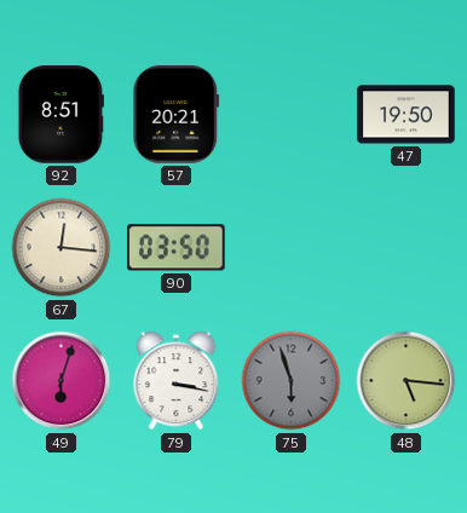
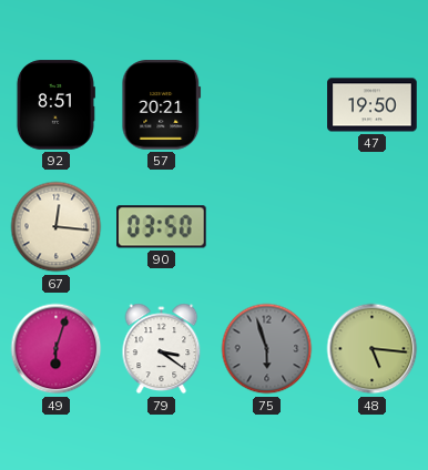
79: 3:17 -> 3:21
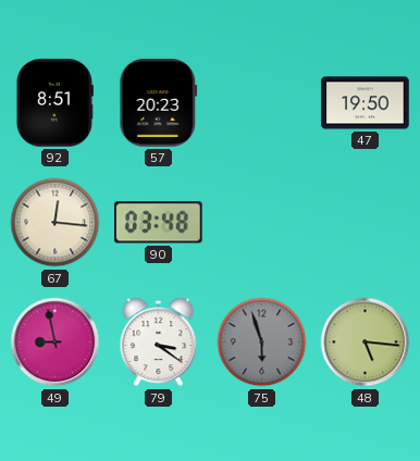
57: 20:21 -> 20:23
90: 03:50 -> 03:48
49: 6:03 -> 8:58
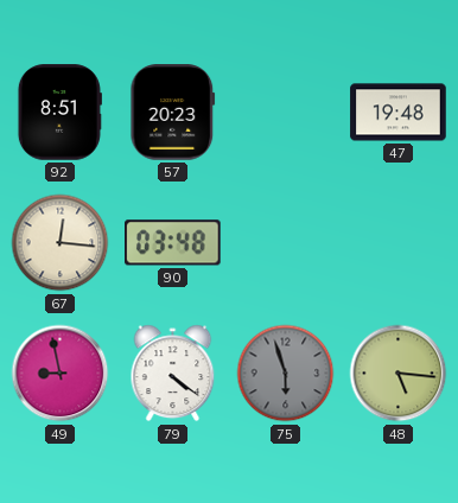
47: 19:50 -> 19:48
79: 3:21 -> 4:21
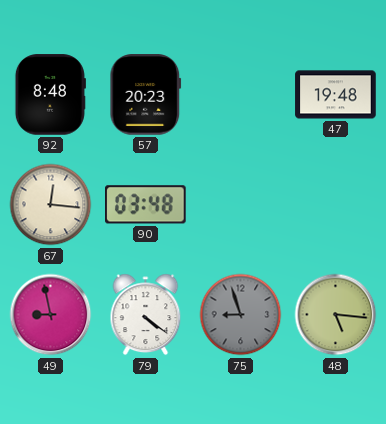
92: 8:51 -> 8:48
75: 5:57 -> 8:57
